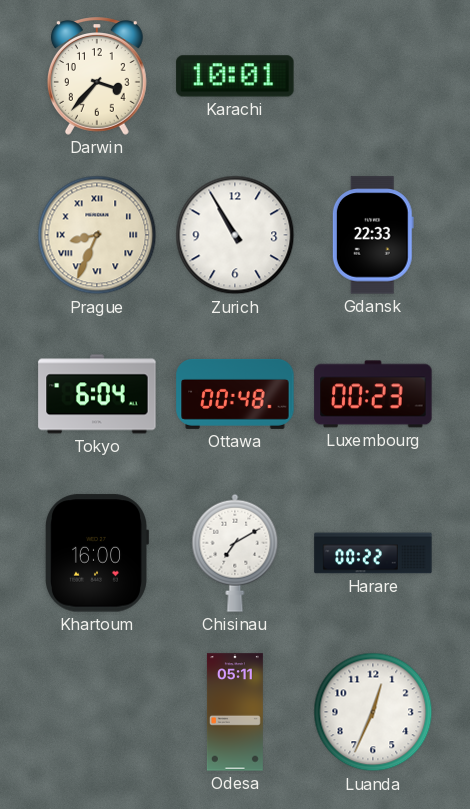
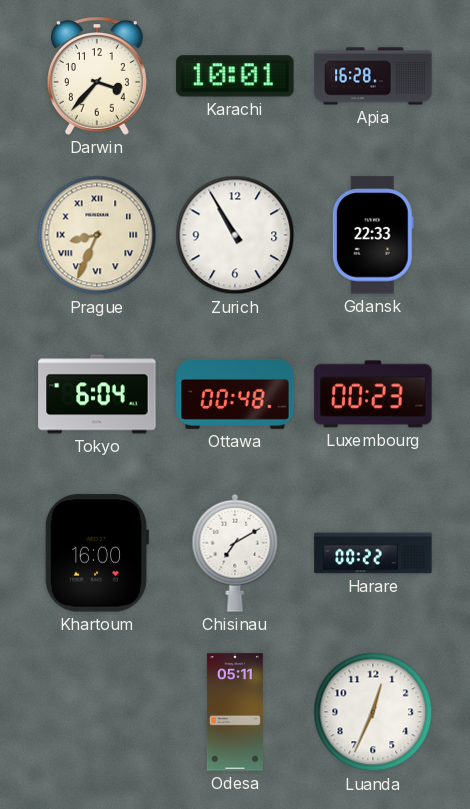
Apia: none -> 16:28
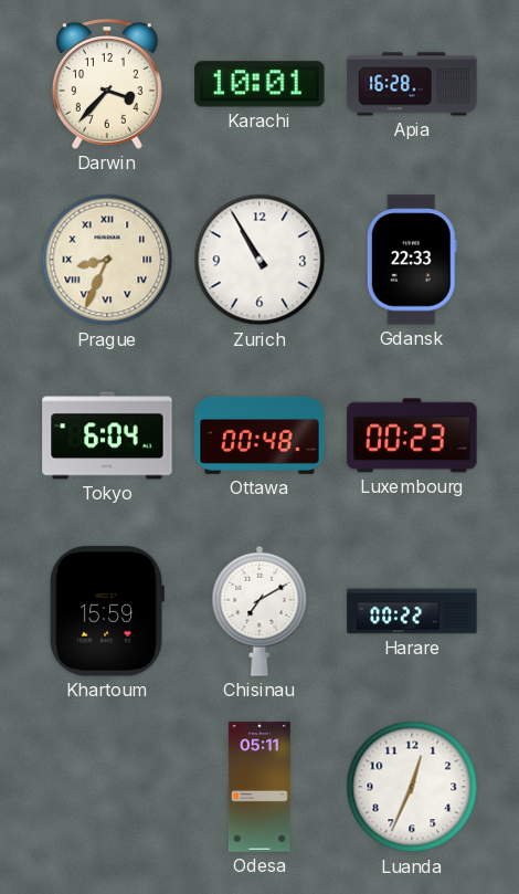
Khartoum: 16:00 -> 15:59
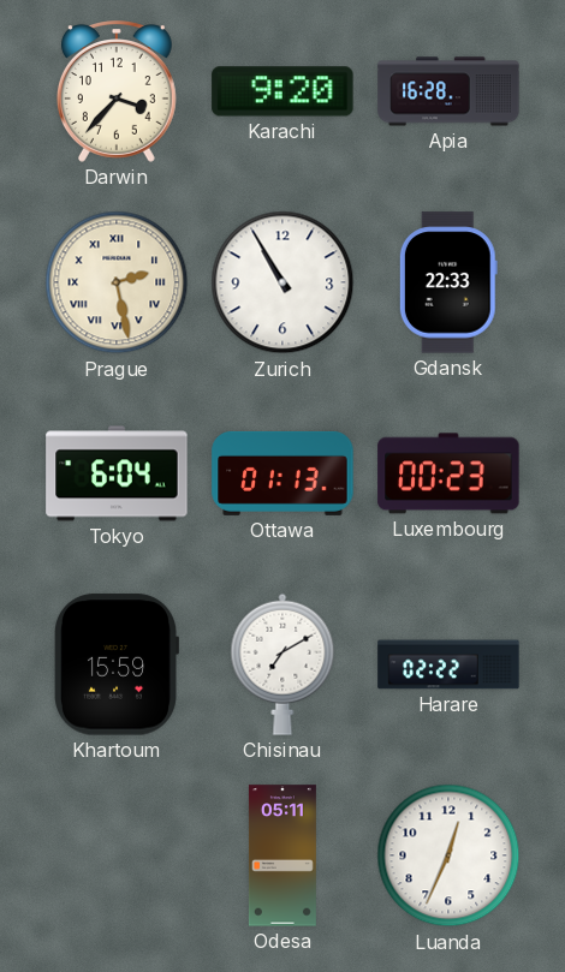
Karachi: 10:01 -> 9:20
Prague: 8:34 -> 2:28
Ottawa: 00:48 -> 01:13
Harare: 00:22 -> 02:22
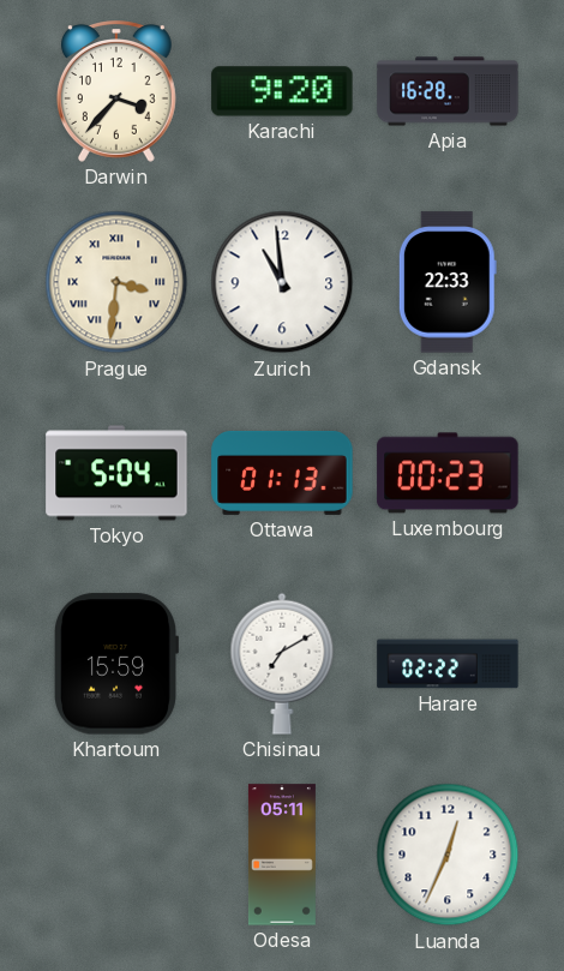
Prague: 2:28 -> 3:31
Zurich: 10:55 -> 10:59
Tokyo: 6:04 -> 5:04
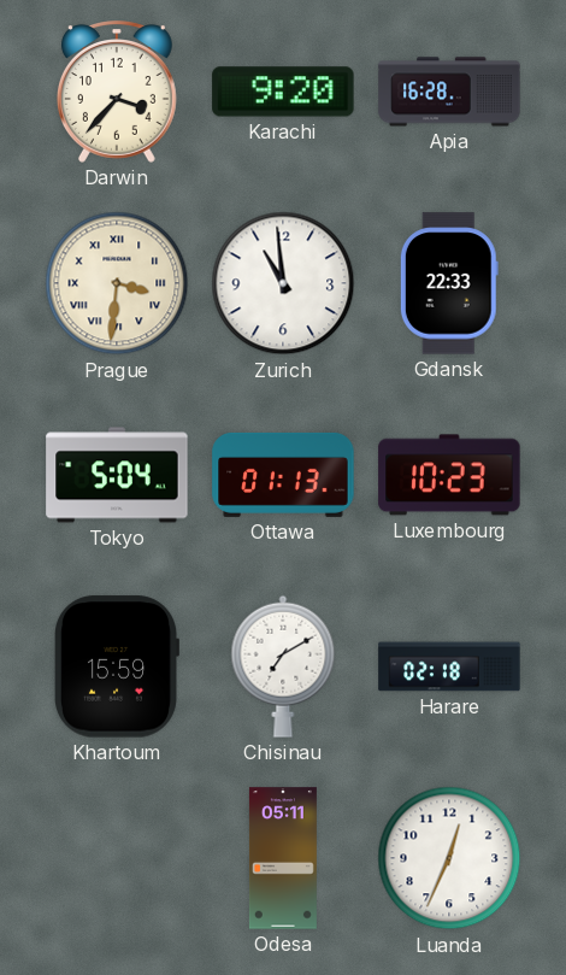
Luxembourg: 00:23 -> 10:23
Harare: 02:22 -> 02:18
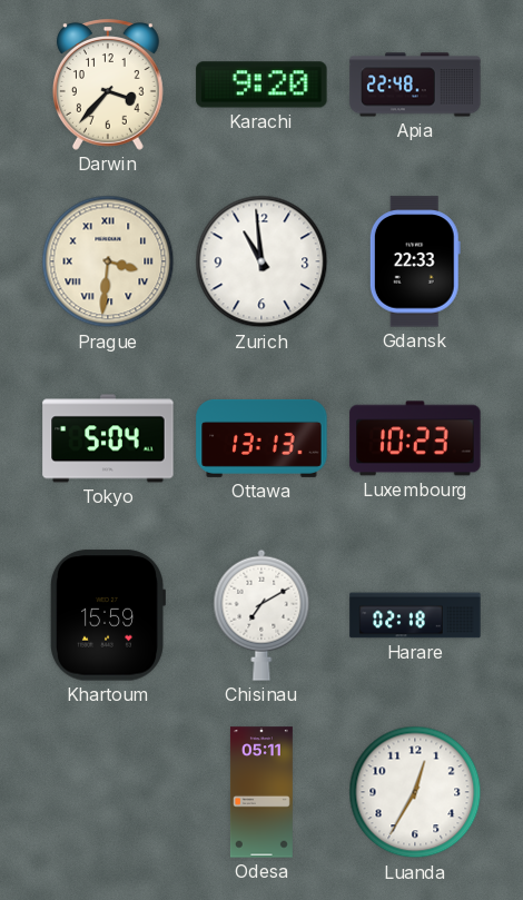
Apia: 16:28 -> 22:48
Ottawa: 01:13 -> 13:13
Luanda: 12:34 -> 12:35
